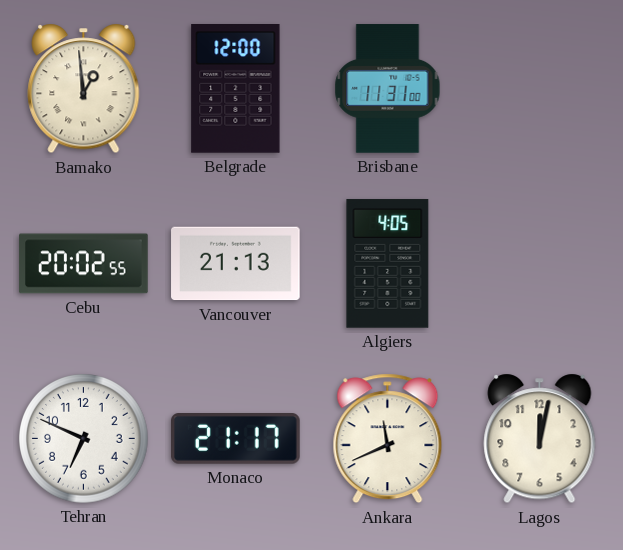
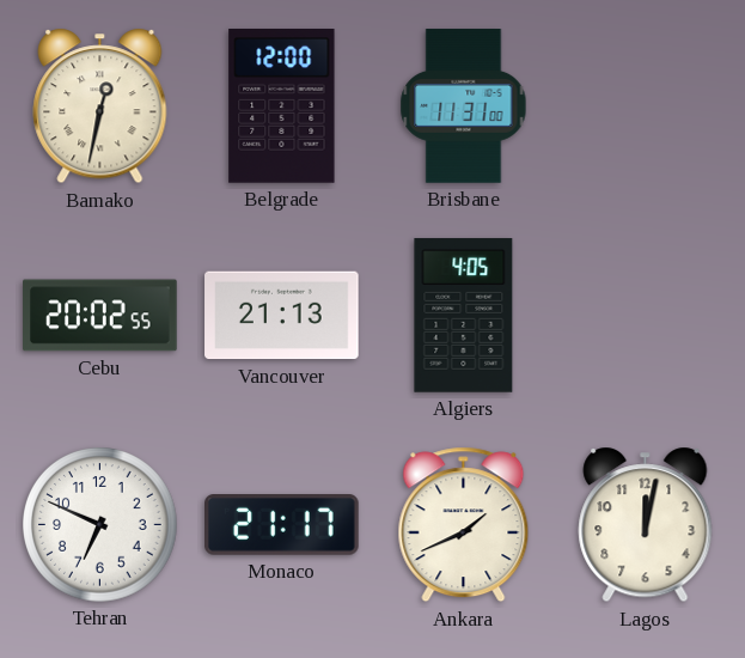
Bamako: 12:59 -> 12:32
Ankara: 11:41 -> 1:41
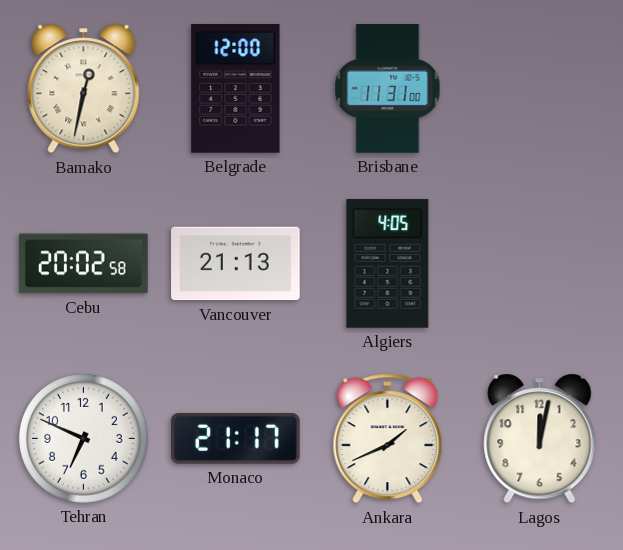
Cebu: 20:02:55 -> 20:02:58
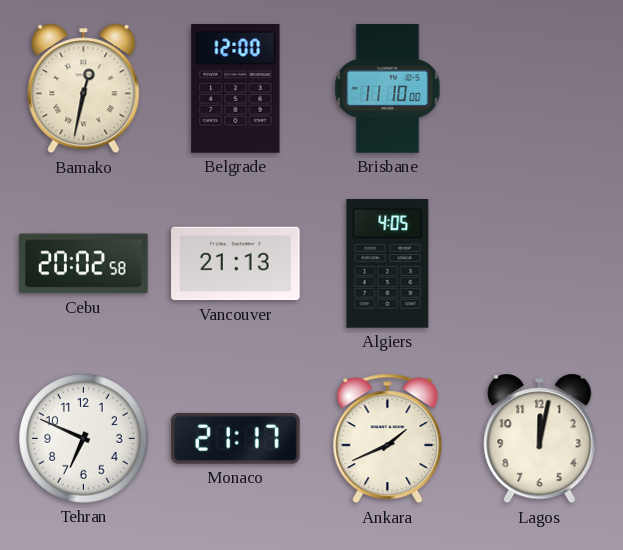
Brisbane: 11:31 -> 11:10
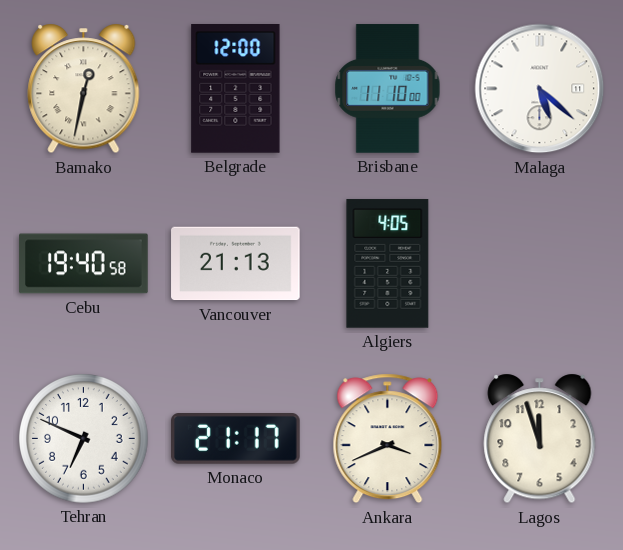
Malaga: none -> 5:22
Cebu: 20:02 -> 19:40
Ankara: 1:41 -> 3:41
Lagos: 12:02 -> 11:57
